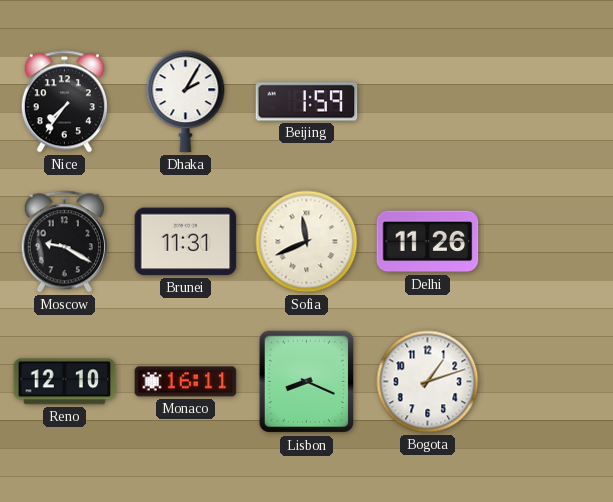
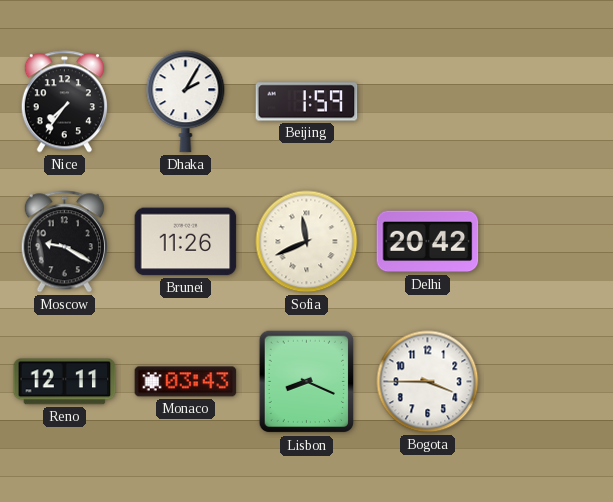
Brunei: 11:31 -> 11:26
Delhi: 11:26 -> 20:42
Reno: 12:10 -> 12:11
Monaco: 16:11 -> 03:43
Bogota: 1:12 -> 3:45
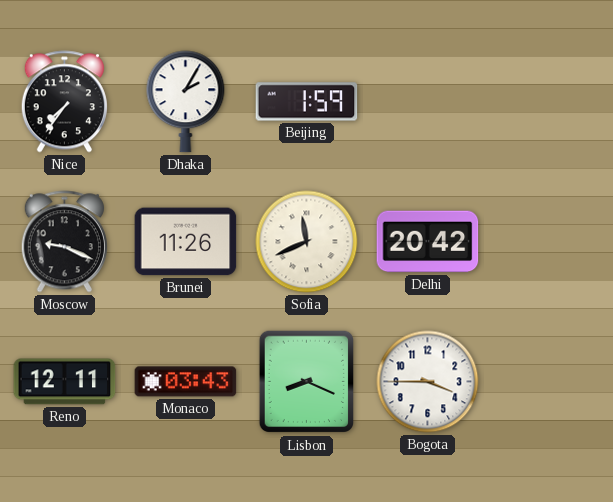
Moscow: 9:20 -> 9:19
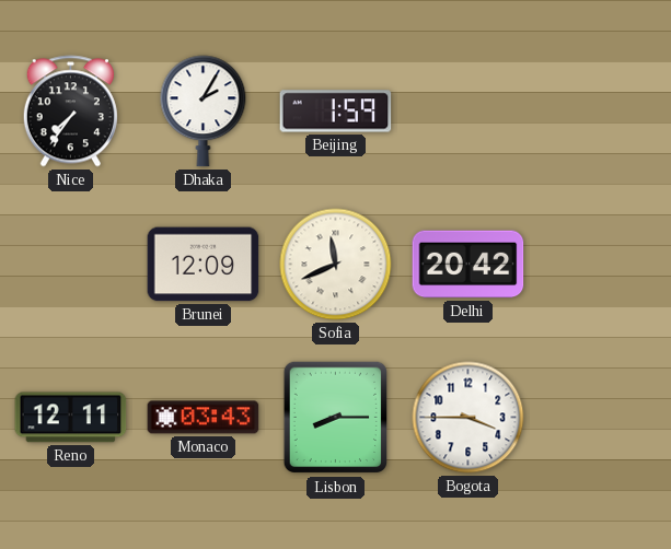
Moscow: 9:19 -> none
Brunei: 11:26 -> 12:09
Lisbon: 8:19 -> 8:15
